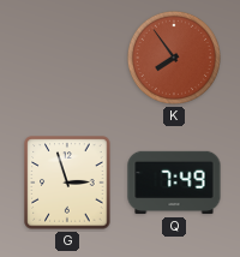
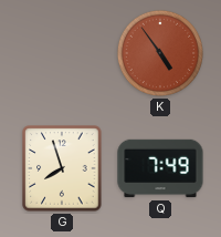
K: 7:54 -> 4:54
G: 2:57 -> 7:57
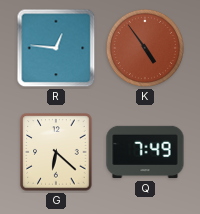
R: none -> 12:46
G: 7:57 -> 6:22
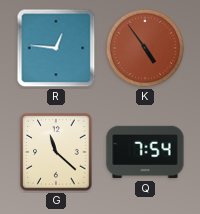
G: 6:22 -> 11:22
Q: 7:49 -> 7:54
